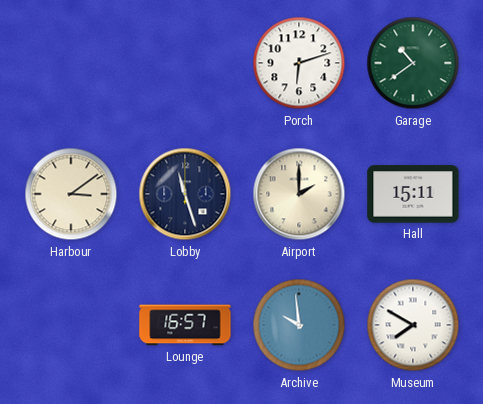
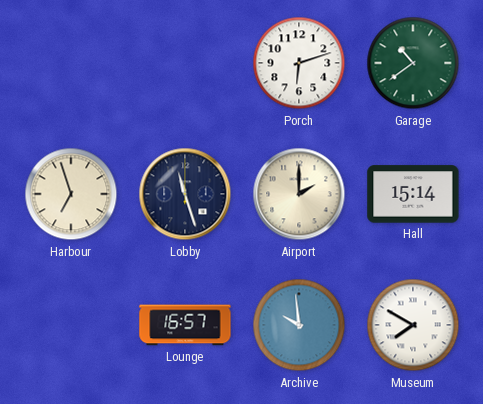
Harbour: 3:09 -> 6:57
Hall: 15:11 -> 15:14
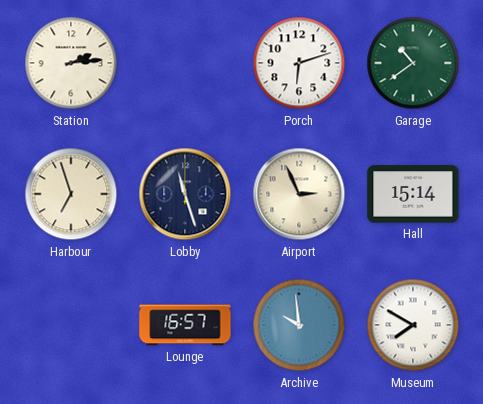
Station: none -> 2:14
Airport: 2:00 -> 2:56
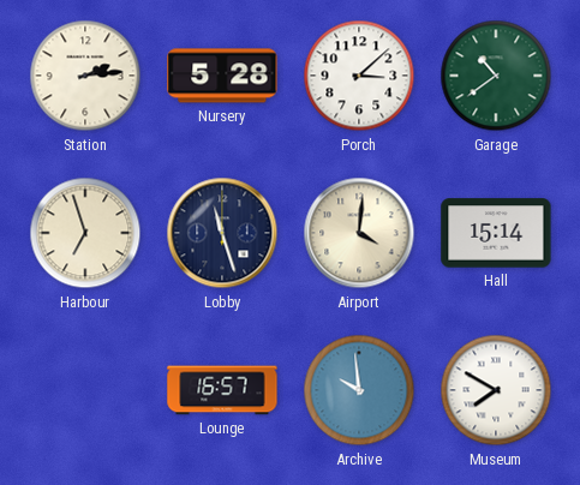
Nursery: none -> 5:28
Porch: 6:12 -> 3:08
Airport: 2:56 -> 4:01
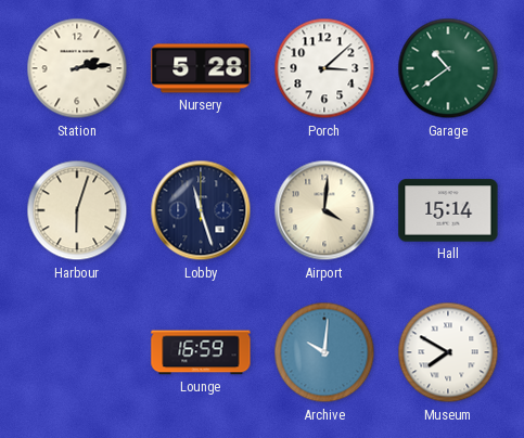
Harbour: 6:57 -> 6:03
Lounge: 16:57 -> 16:59
Archive: 9:59 -> 10:01
